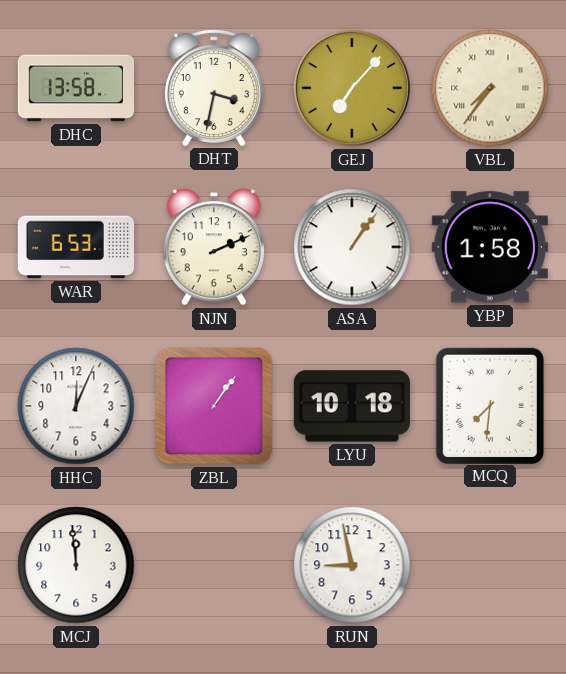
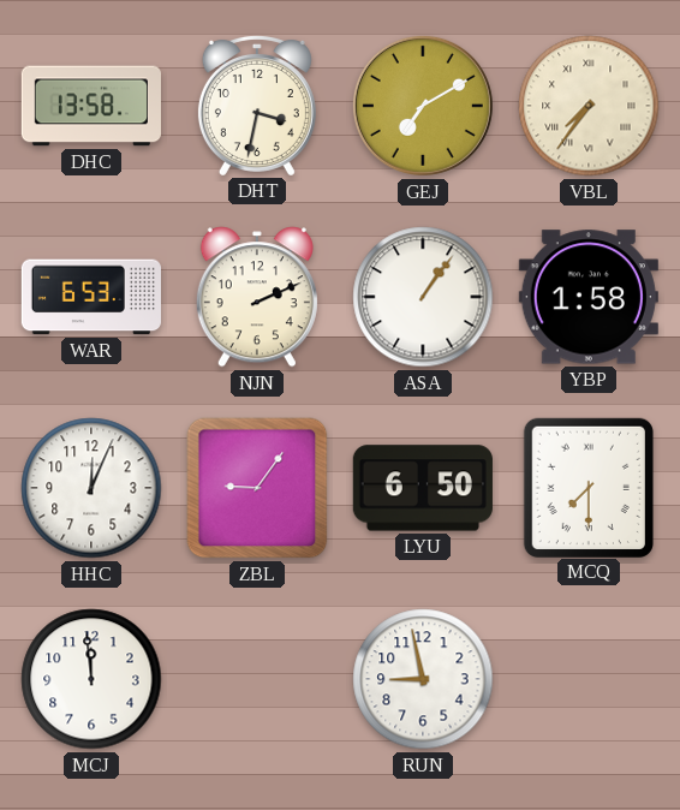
GEJ: 7:07 -> 7:10
ZBL: 1:06 -> 9:06
LYU: 10:18 -> 6:50
MCQ: 7:31 -> 7:30
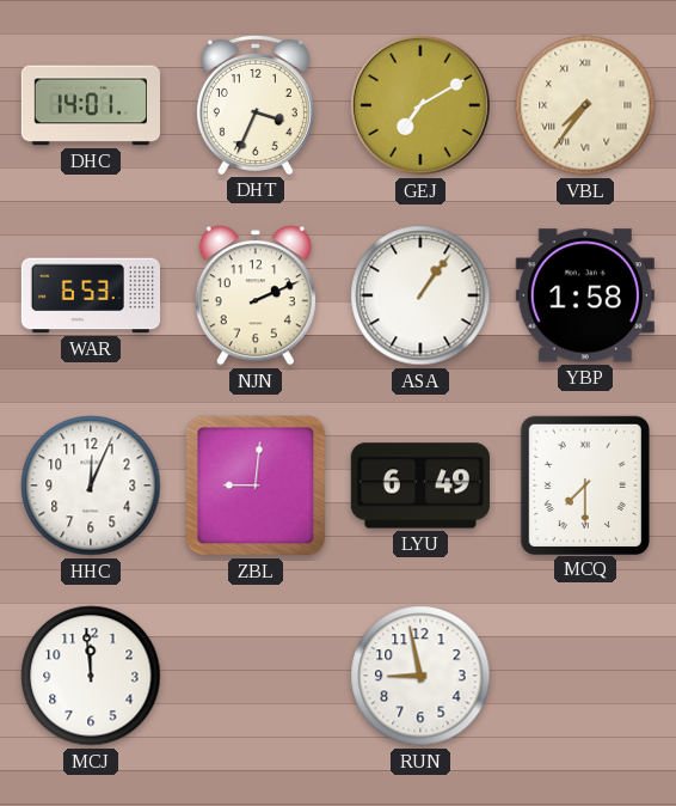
DHC: 13:58 -> 14:01
DHT: 3:32 -> 3:34
ZBL: 9:06 -> 9:01
LYU: 6:50 -> 6:49
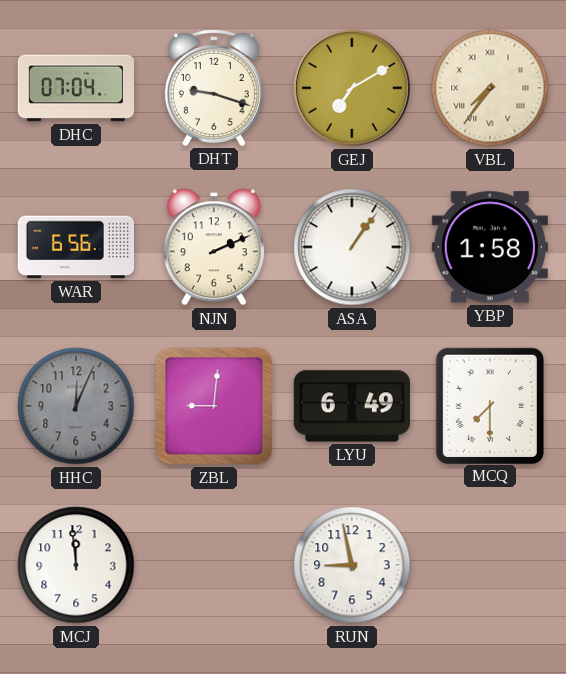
DHC: 14:01 -> 07:04
DHT: 3:34 -> 9:18
WAR: 6:53 -> 6:56
HHC dial: white -> grey
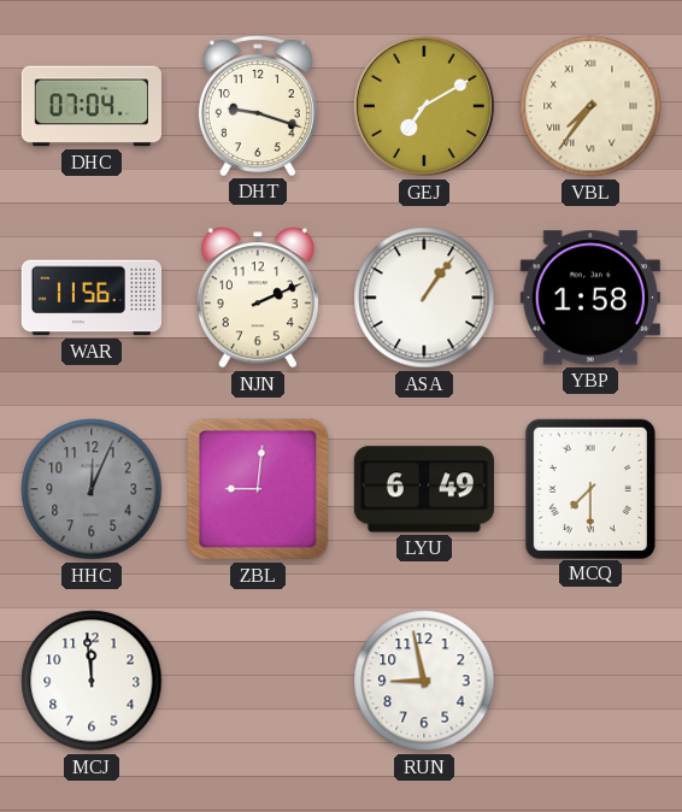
WAR: 6:56 -> 11:56
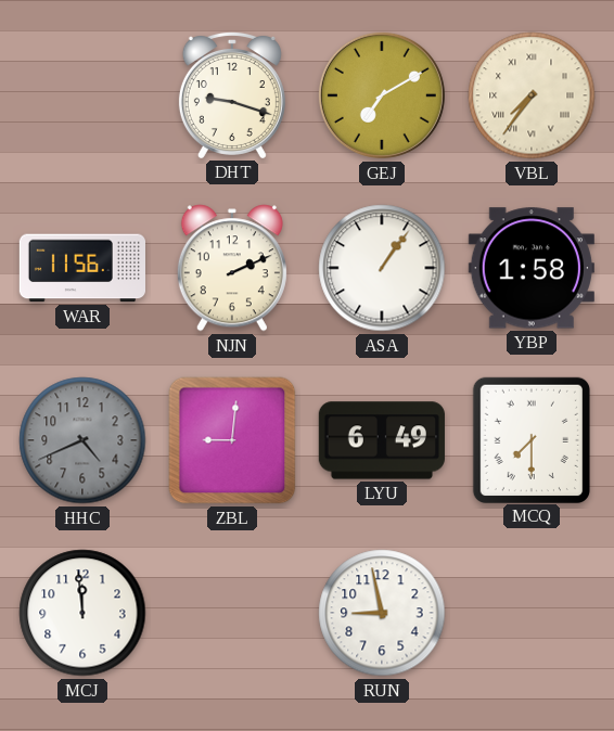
DHC: 07:04 -> none
HHC: 12:04 -> 4:41
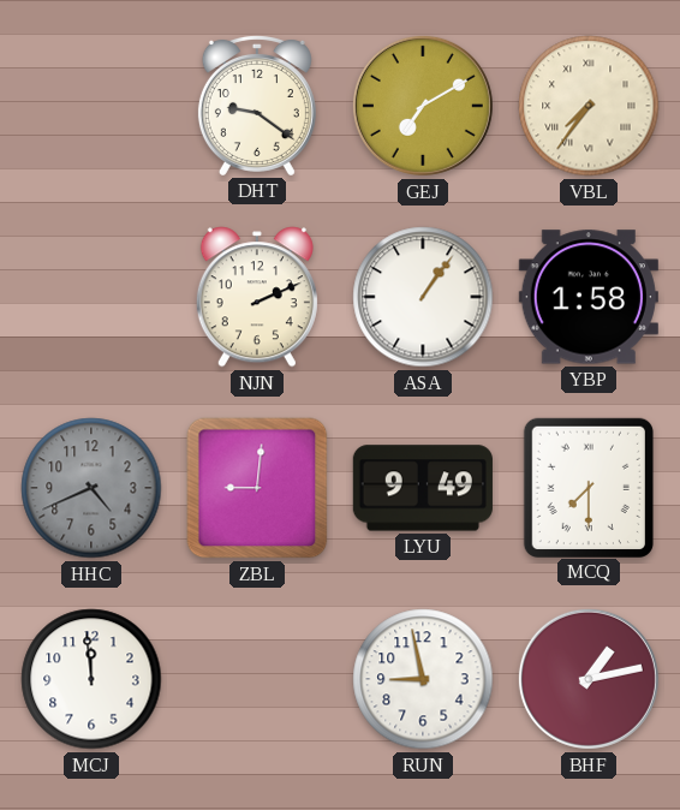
DHT: 9:18 -> 9:21
WAR: 11:56 -> none
LYU: 6:49 -> 9:49
BHF: none -> 1:13
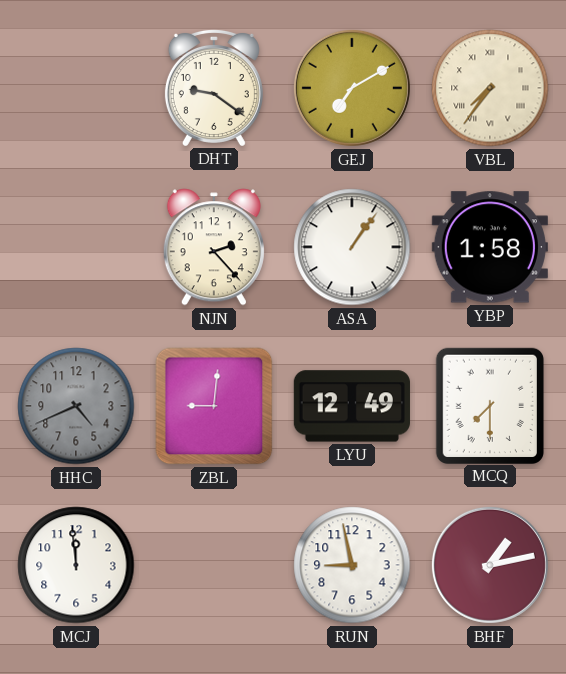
NJN: 2:11 -> 2:23
LYU: 9:49 -> 12:49
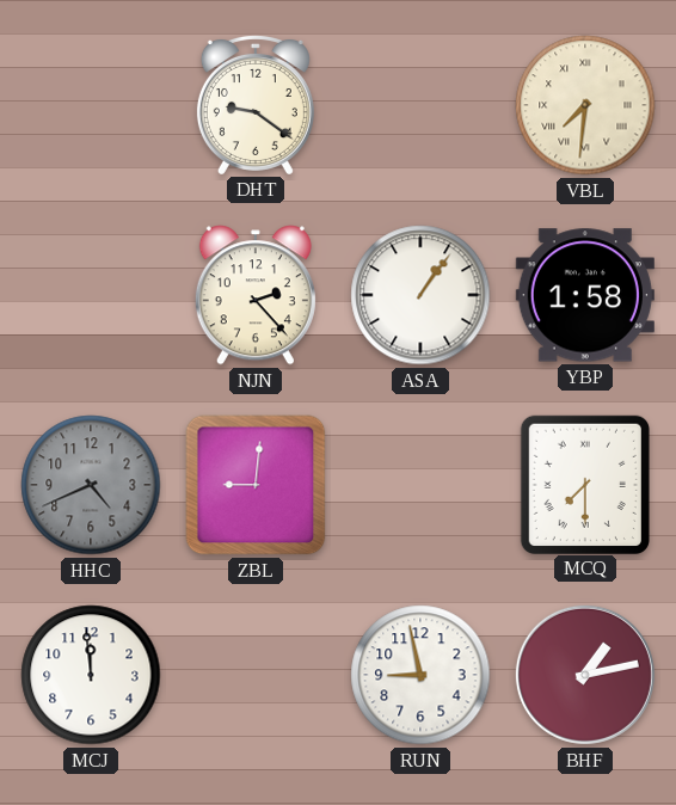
GEJ: 7:10 -> none
VBL: 7:36 -> 7:31
LYU: 12:49 -> none
